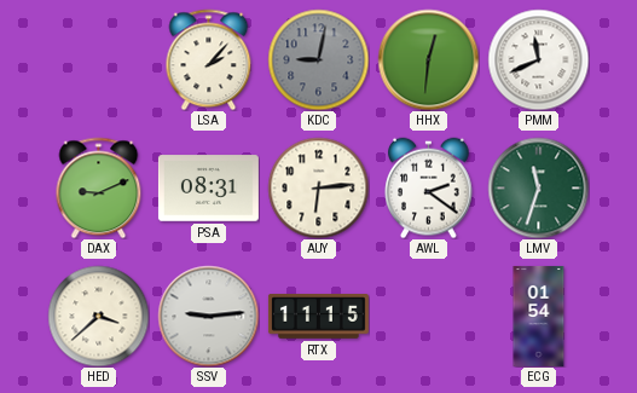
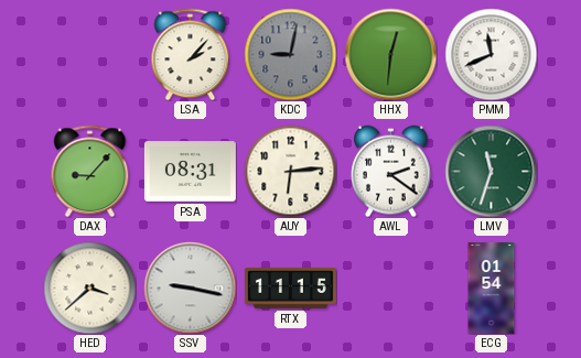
DAX: 9:11 -> 9:07
SSV: 9:14 -> 9:17
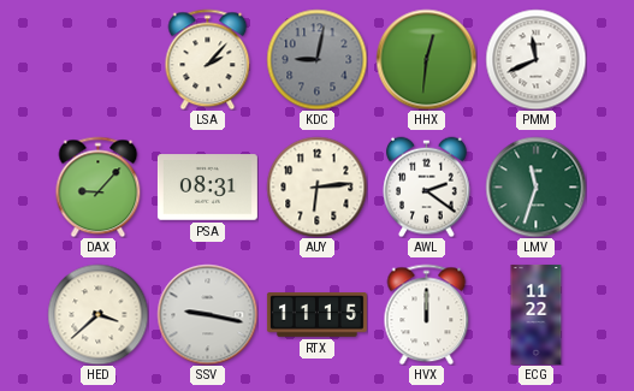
HVX: none -> 12:00
ECG: 01:54 -> 11:22
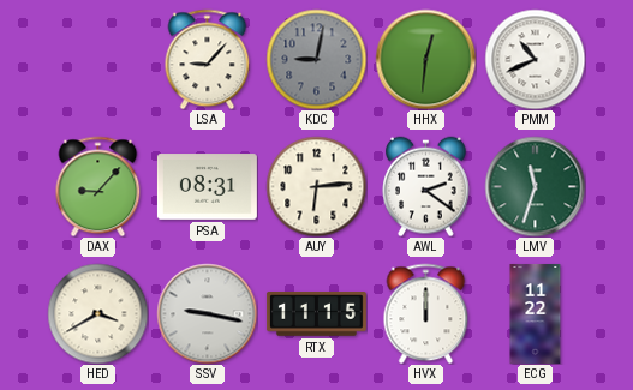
LSA: 2:07 -> 9:07
PMM: 11:41 -> 10:41
HED: 3:38 -> 3:40
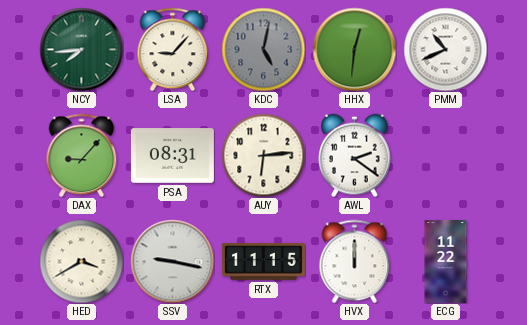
NCY: none -> 7:44
KDC: 9:02 -> 5:02
LMV: 11:33 -> none
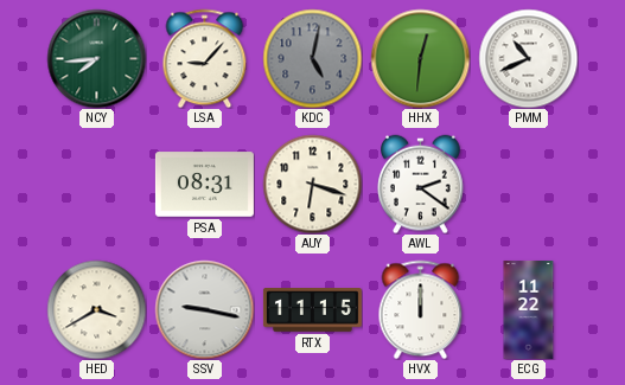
DAX: 9:07 -> none
AUY: 6:14 -> 6:18
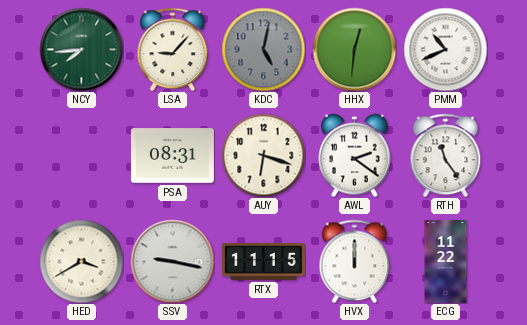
RTH: none -> 11:24
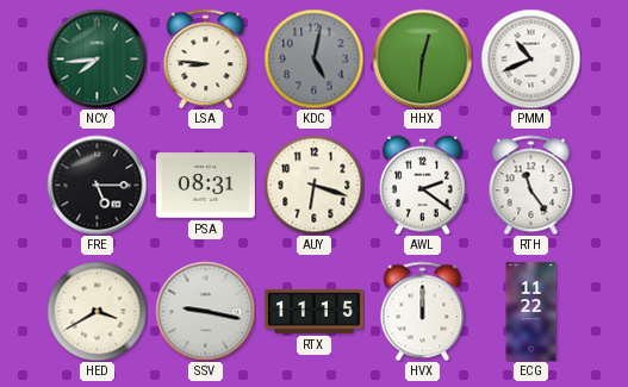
LSA: 9:07 -> 8:46
FRE: none -> 5:15
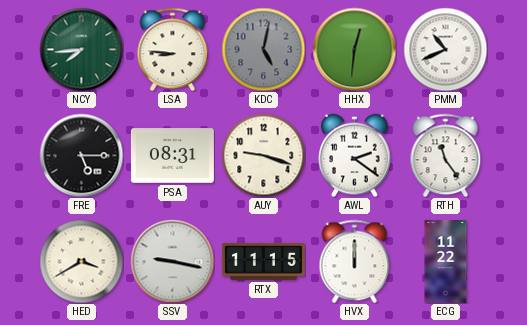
AUY: 6:18 -> 9:18
